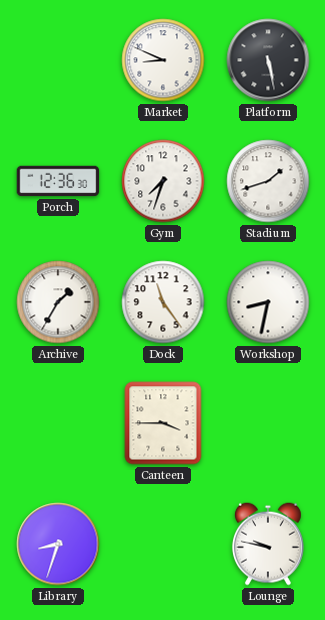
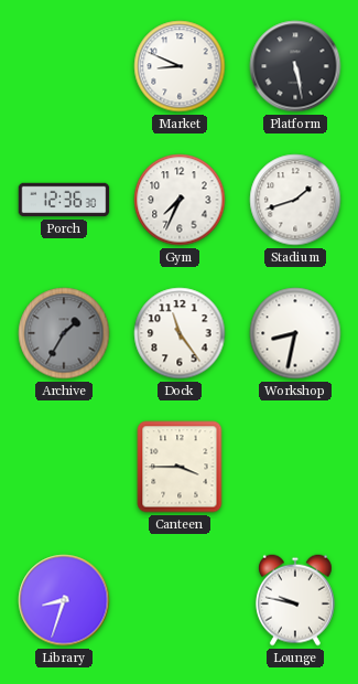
Gym: 7:33 -> 7:34
Archive dial: white -> grey
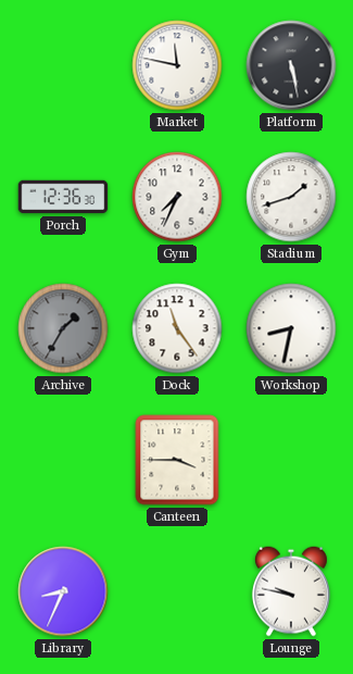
Market: 8:49 -> 11:47
Library: 8:33 -> 8:34
